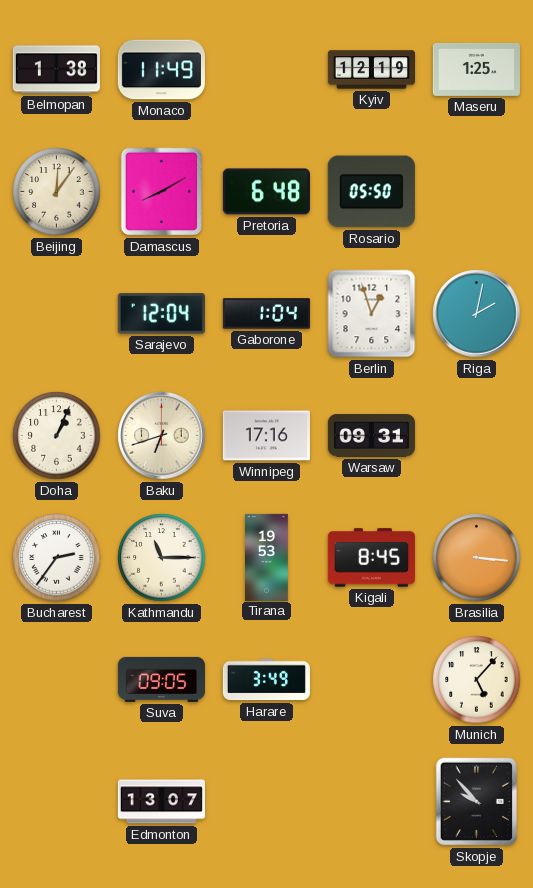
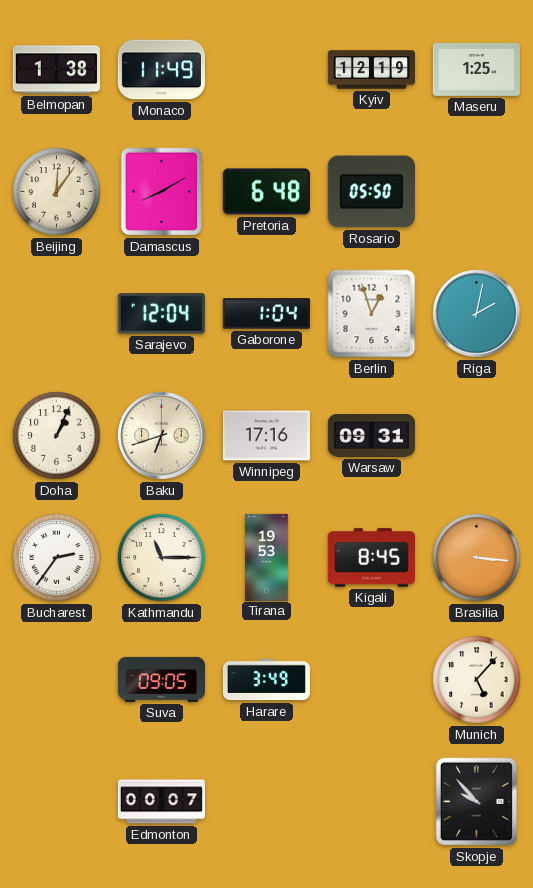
Edmonton: 13:07 -> 00:07
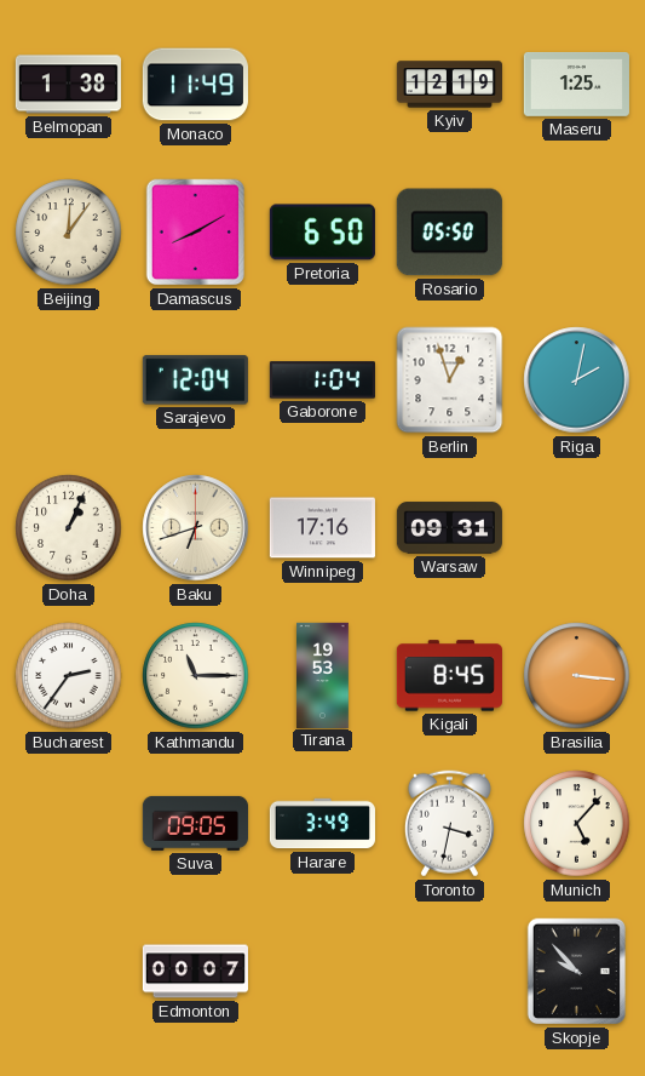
Pretoria: 6:48 -> 6:50
Toronto: none -> 3:32
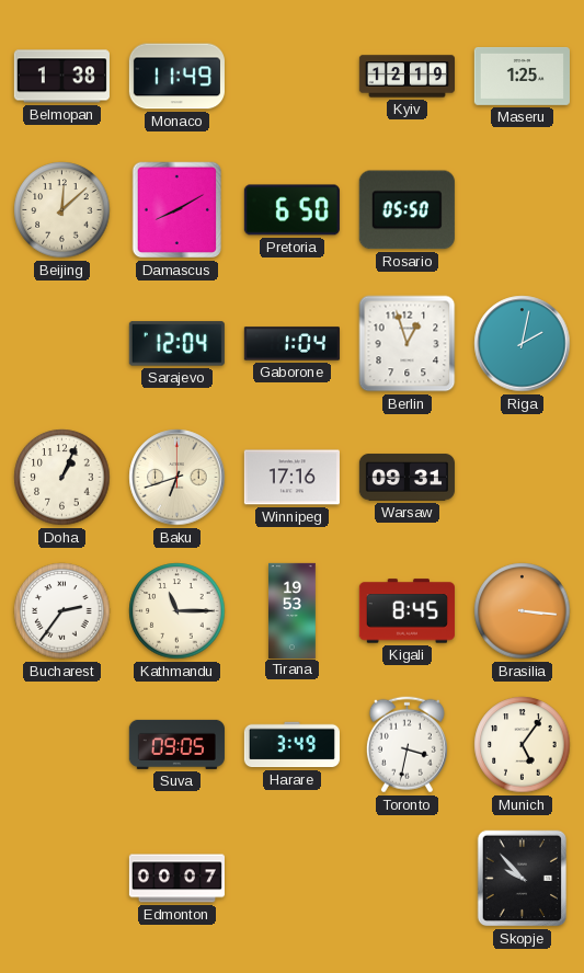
Beijing: 12:06 -> 12:08
Munich: 5:07 -> 5:06
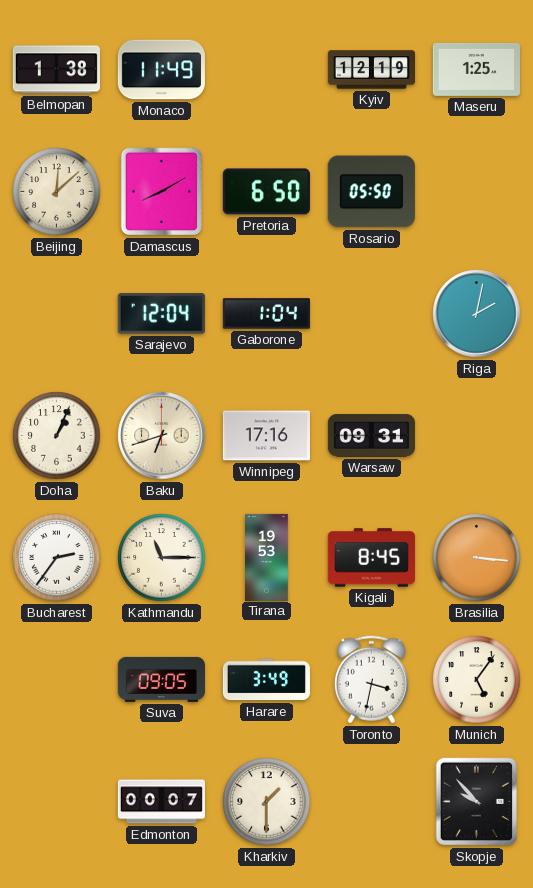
Berlin: 12:57 -> none
Kharkiv: none -> 1:30
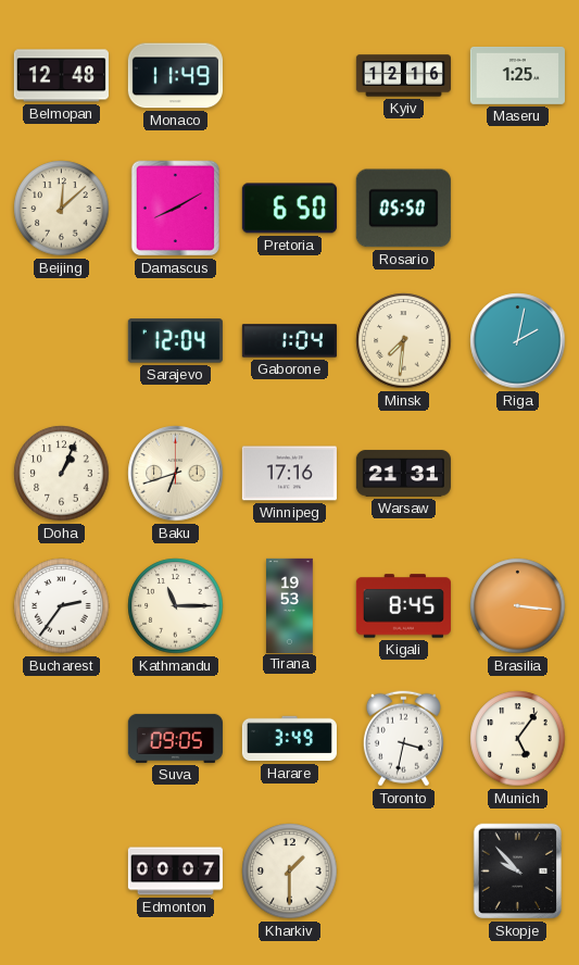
Belmopan: 1:38 -> 12:48
Kyiv: 12:19 -> 12:16
Minsk: none -> 7:31
Warsaw: 09:31 -> 21:31
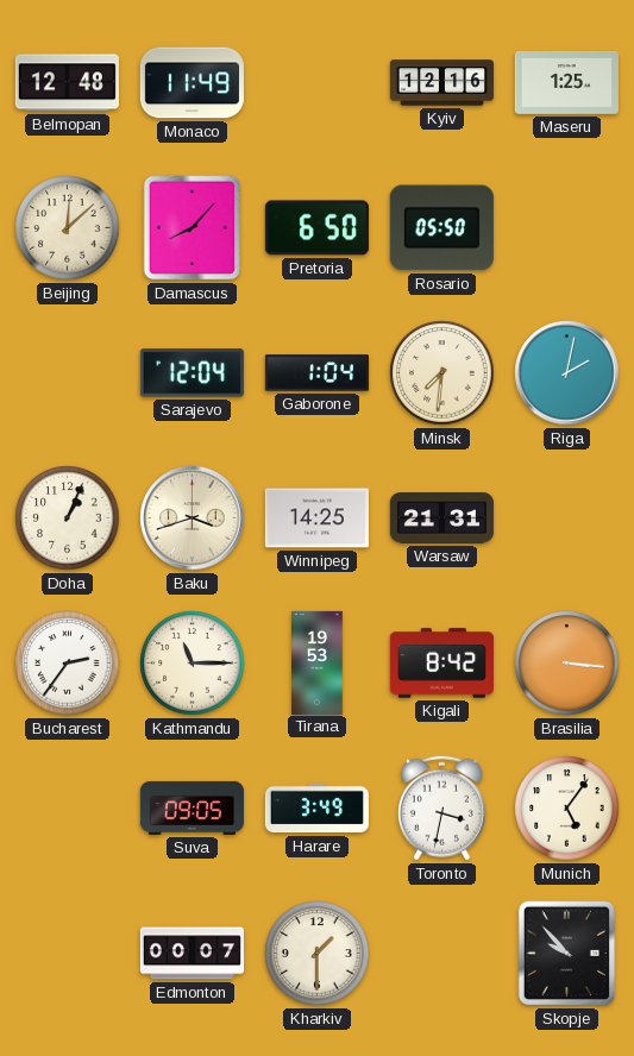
Damascus: 8:10 -> 8:07
Baku: 6:42 -> 3:42
Winnipeg: 17:16 -> 14:25
Kigali: 8:45 -> 8:42
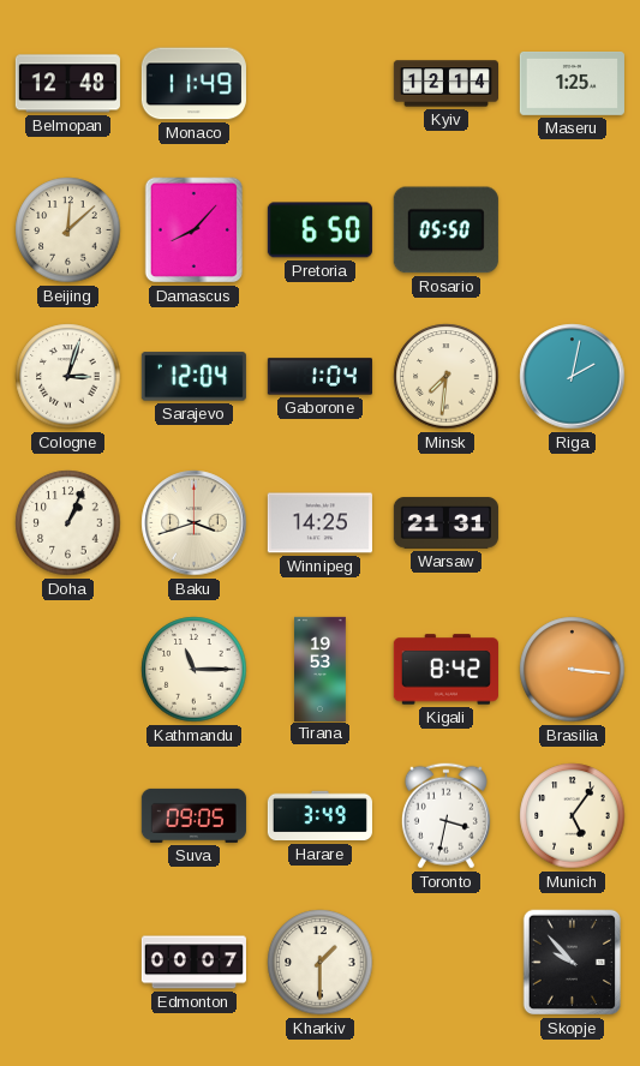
Kyiv: 12:16 -> 12:14
Cologne: none -> 3:03
Bucharest: 2:36 -> none
